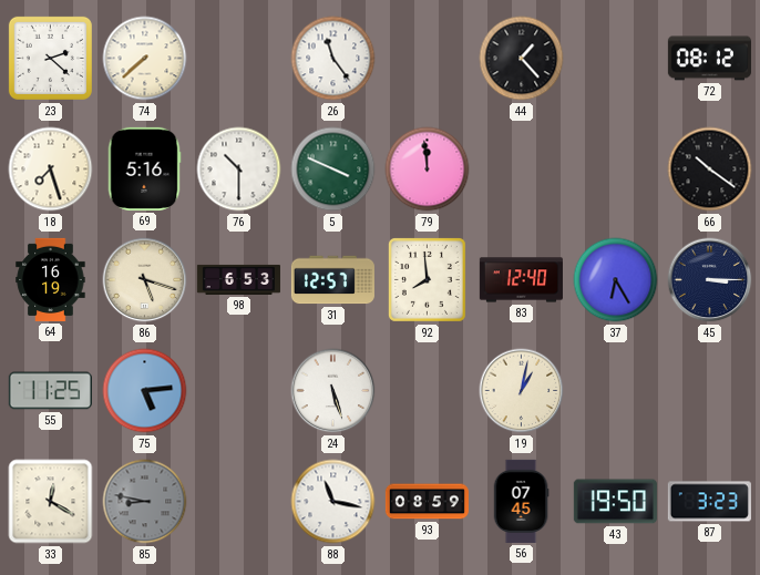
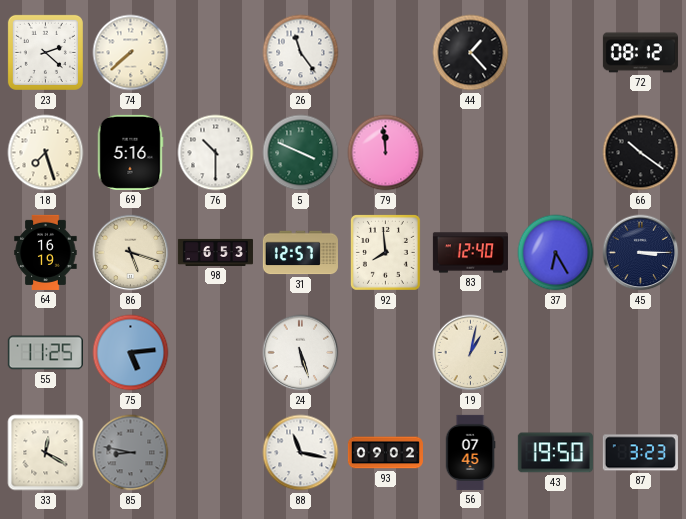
93: 08:59 -> 09:02
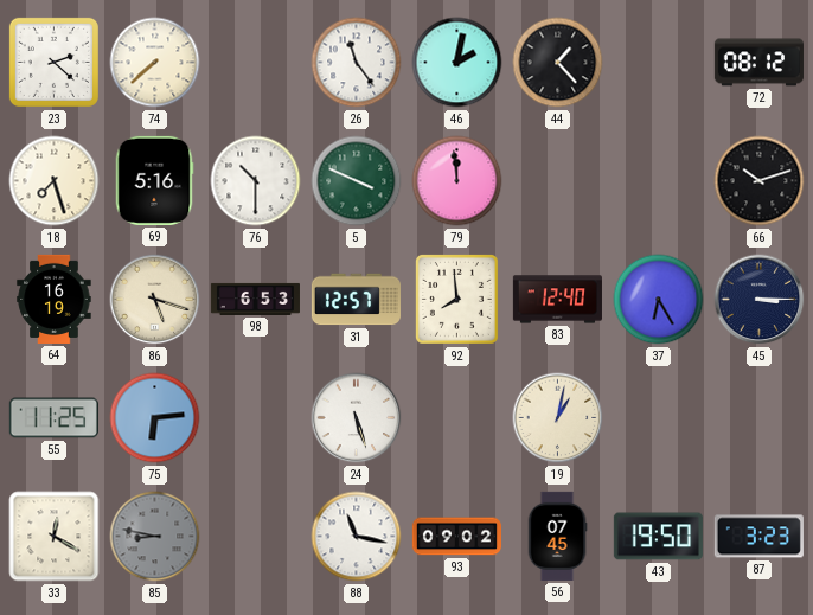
46: none -> 2:02
66: 10:21 -> 10:12
75: 5:14 -> 6:14
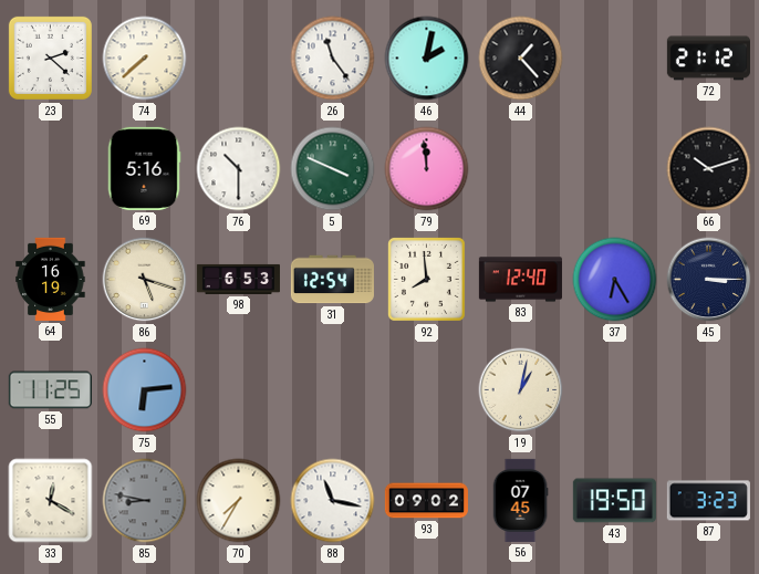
72: 08:12 -> 21:12
18: 7:27 -> none
31: 12:57 -> 12:54
24: 5:27 -> none
70: none -> 7:35
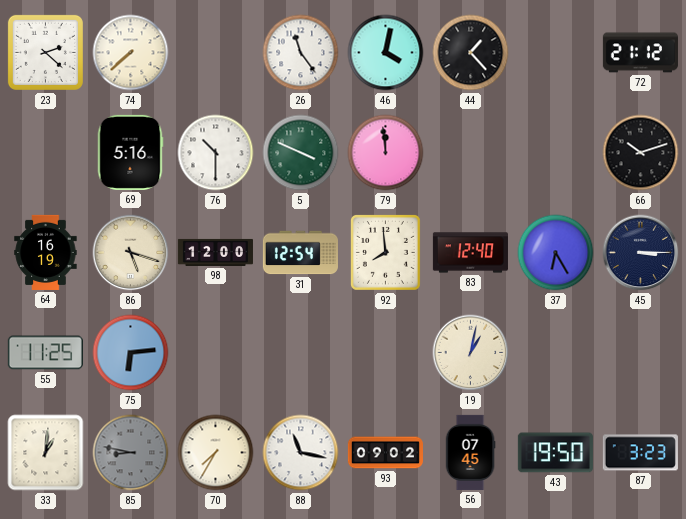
46: 2:02 -> 4:02
98: 6:53 -> 12:00
33: 12:20 -> 1:01
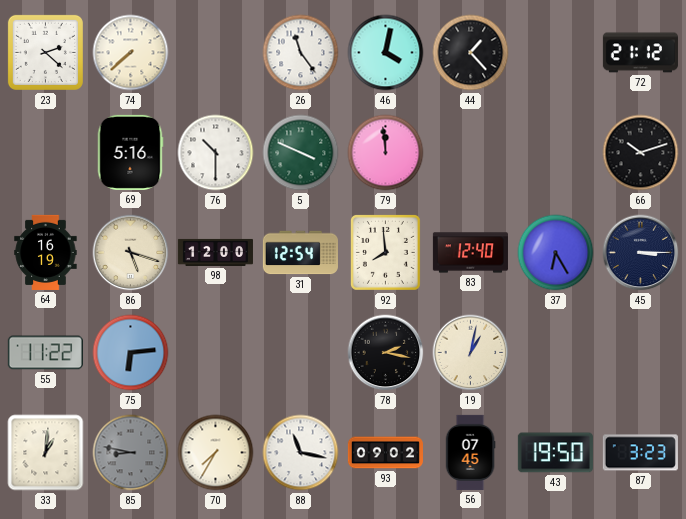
55: 11:25 -> 11:22
78: none -> 2:17
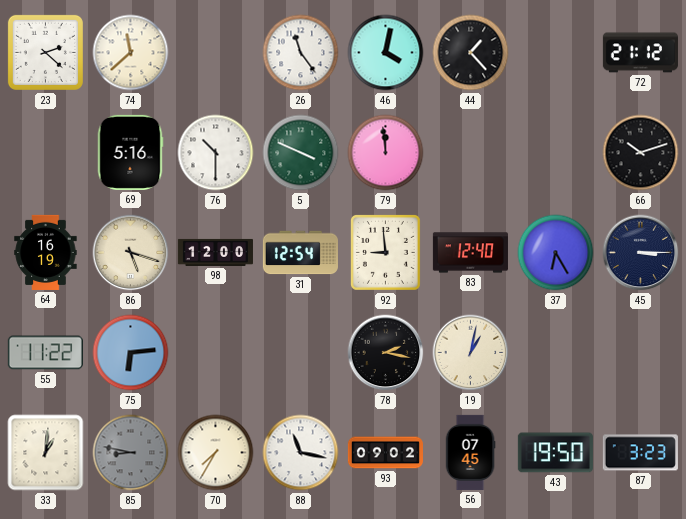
74: 7:38 -> 11:38
92: 7:59 -> 8:59
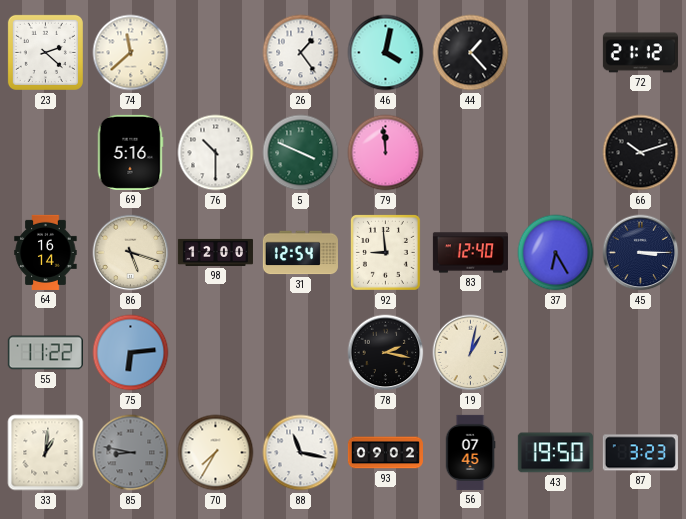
26: 11:24 -> 1:24
64: 16:19 -> 16:14
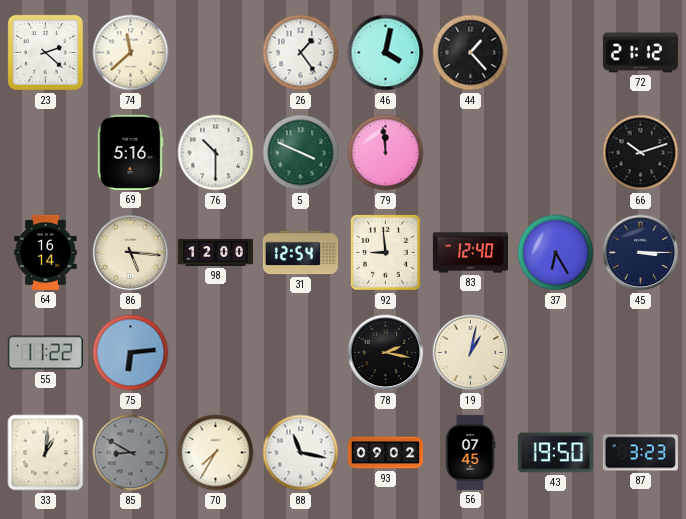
86: 5:18 -> 5:16
85: 8:47 -> 8:50
